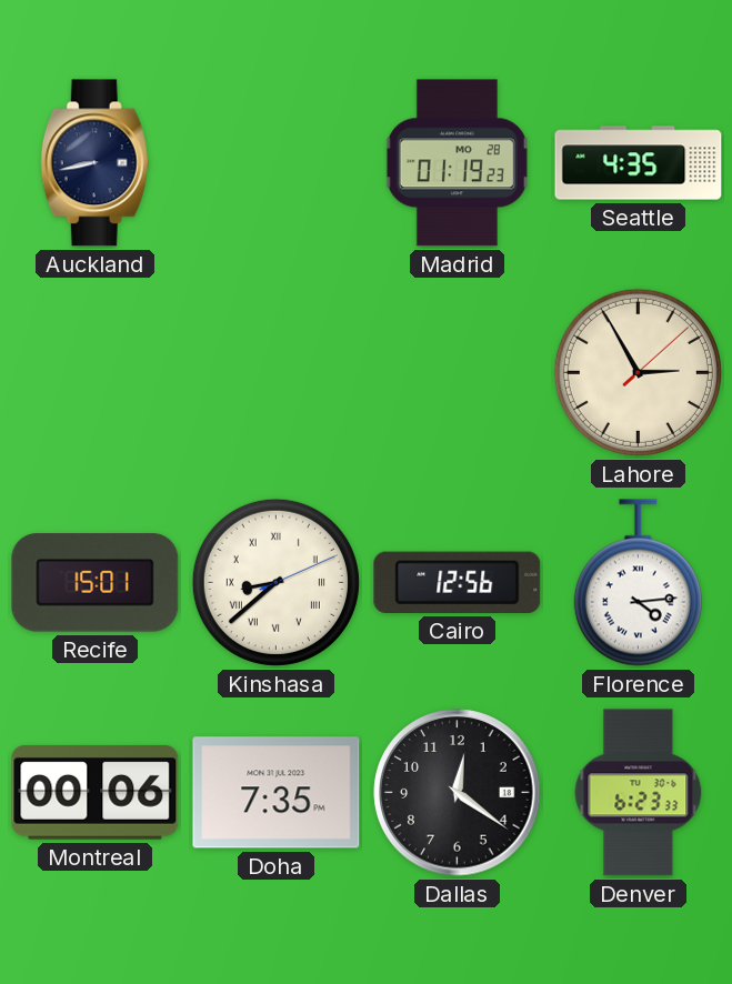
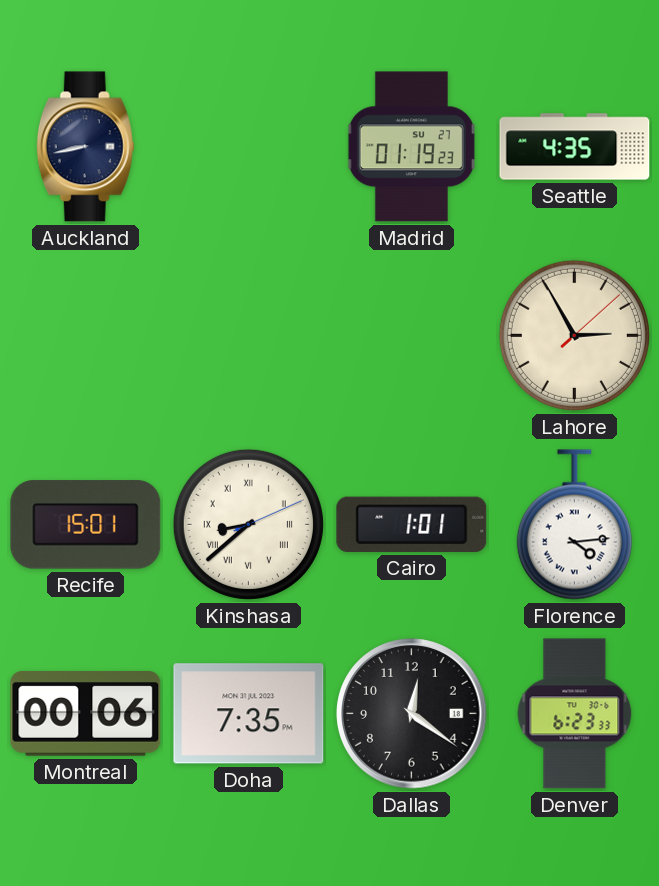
Madrid date: MO 28 -> SU 27
Cairo: 12:56 -> 1:01
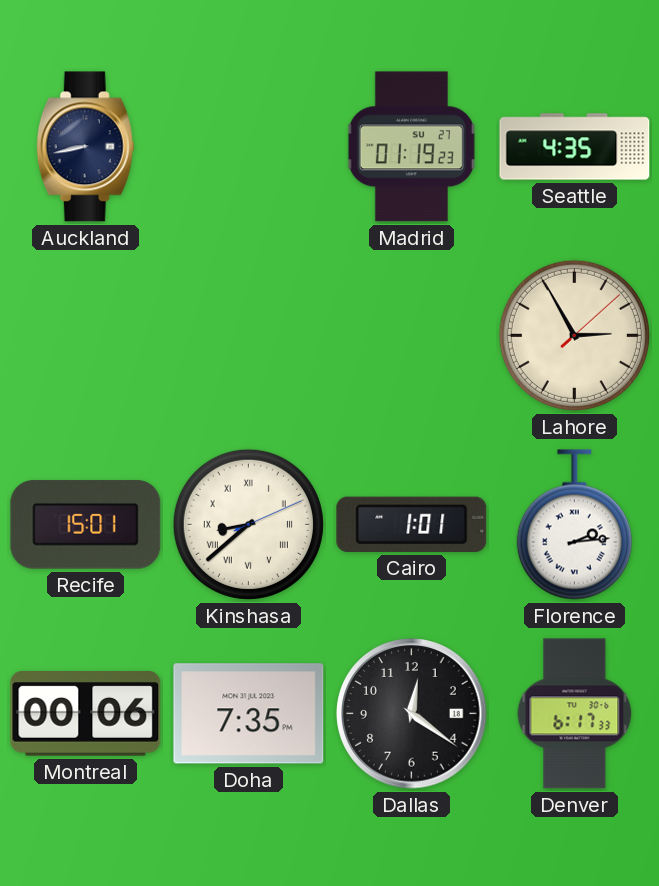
Florence: 4:14 -> 2:14
Denver: 6:23 -> 6:17
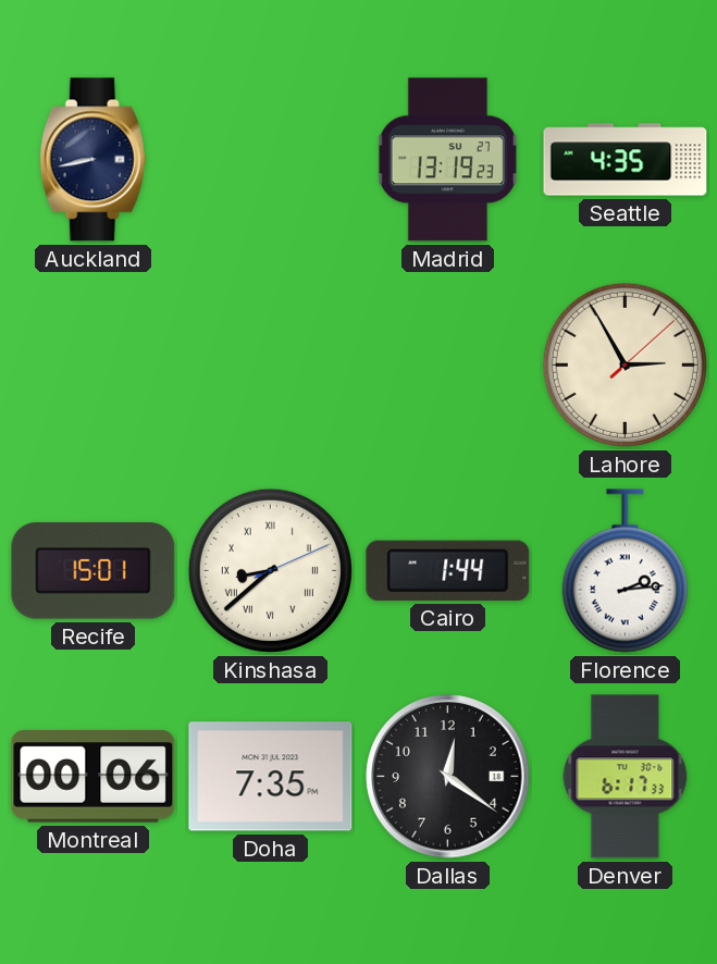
Madrid: 01:19 -> 13:19
Cairo: 1:01 -> 1:44
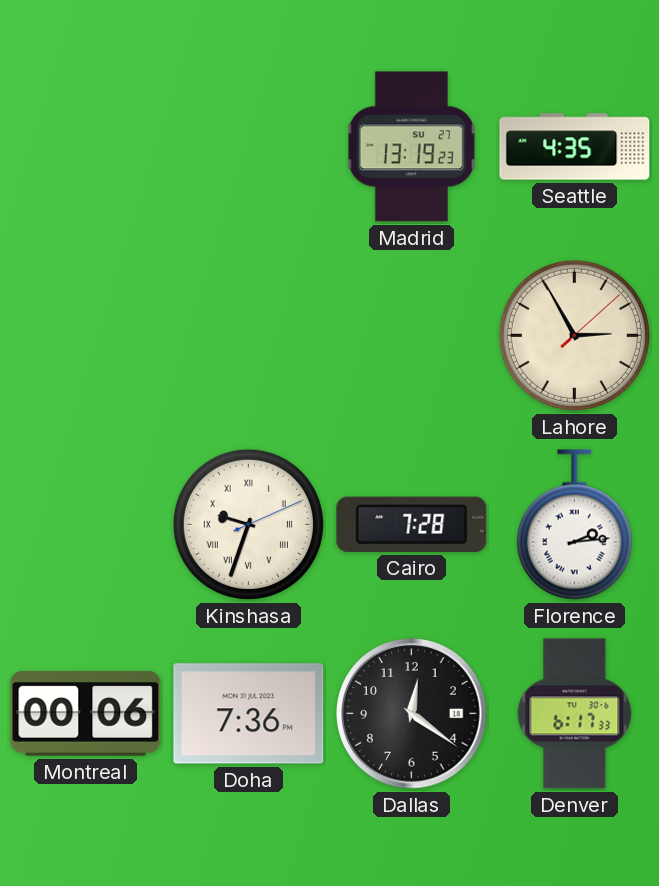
Auckland: 8:43 -> none
Recife: 15:01 -> none
Kinshasa: 8:38 -> 9:33
Cairo: 1:44 -> 7:28
Doha: 7:35 -> 7:36
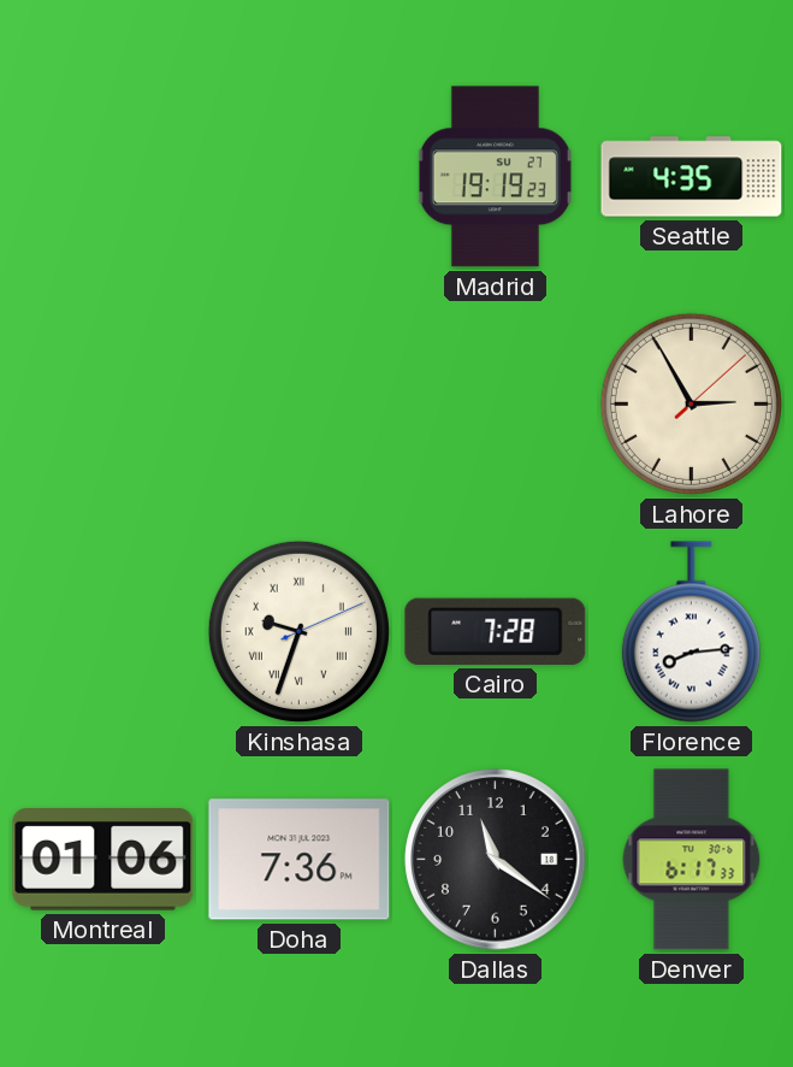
Madrid: 13:19 -> 19:19
Florence: 2:14 -> 8:14
Montreal: 00:06 -> 01:06
Dallas: 12:21 -> 11:21
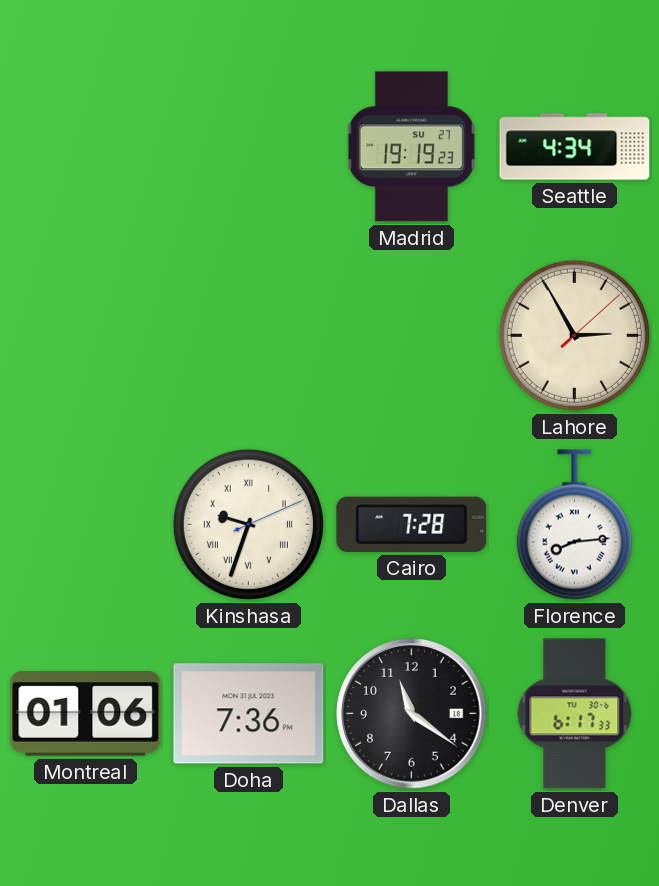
Seattle: 4:35 -> 4:34
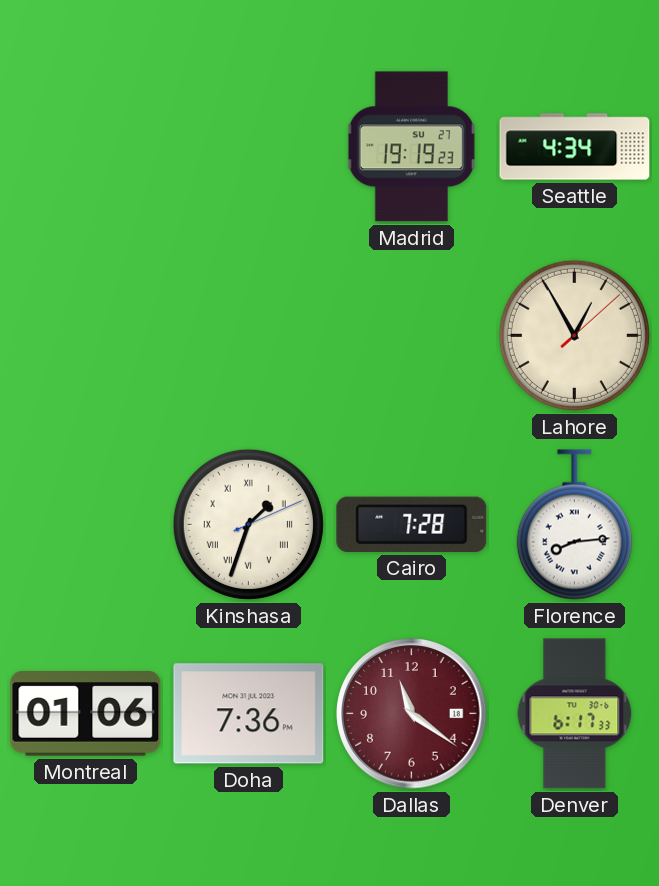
Lahore: 2:55 -> 12:55
Kinshasa: 9:33 -> 1:33
Dallas dial: black -> burgundy
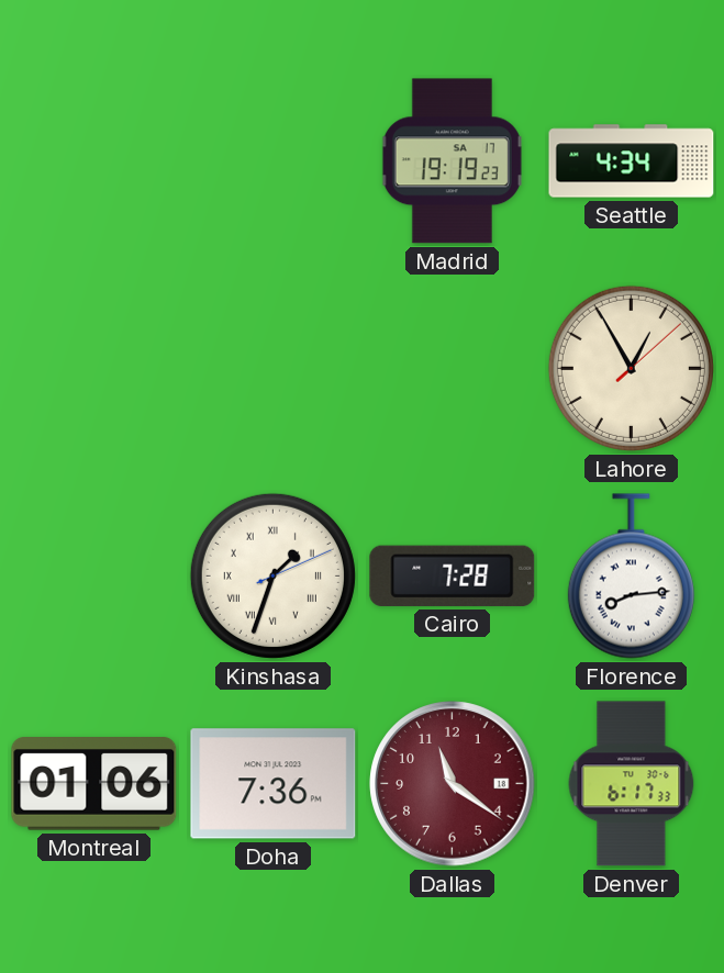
Madrid date: SU 27 -> SA 17
